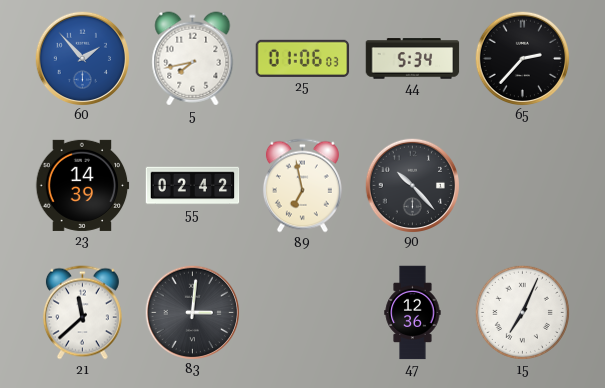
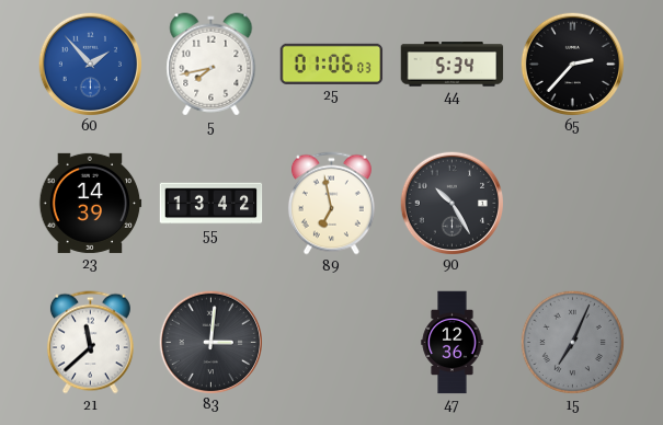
55: 02:42 -> 13:42
90: 10:23 -> 10:25
15 dial: white -> grey
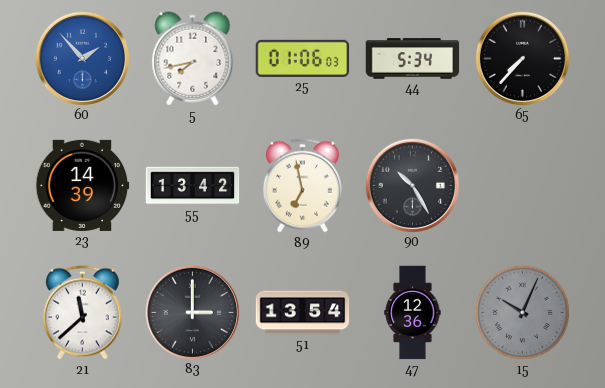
65: 2:37 -> 7:37
83: 3:01 -> 3:00
51: none -> 13:54
15: 7:04 -> 10:04
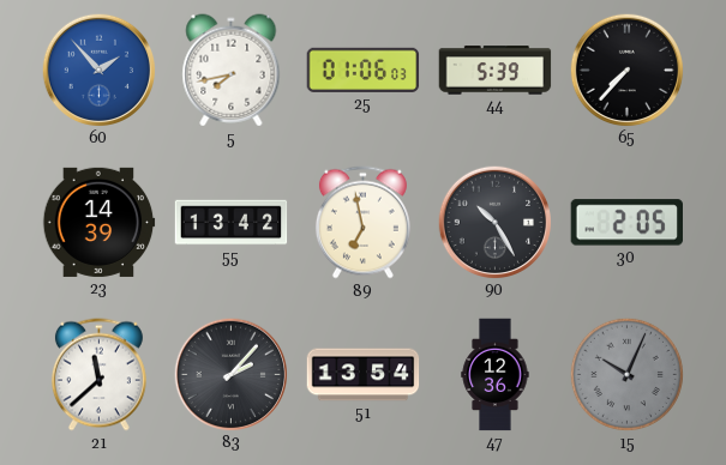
44: 5:34 -> 5:39
30: none -> 2:05
83: 3:00 -> 2:07
